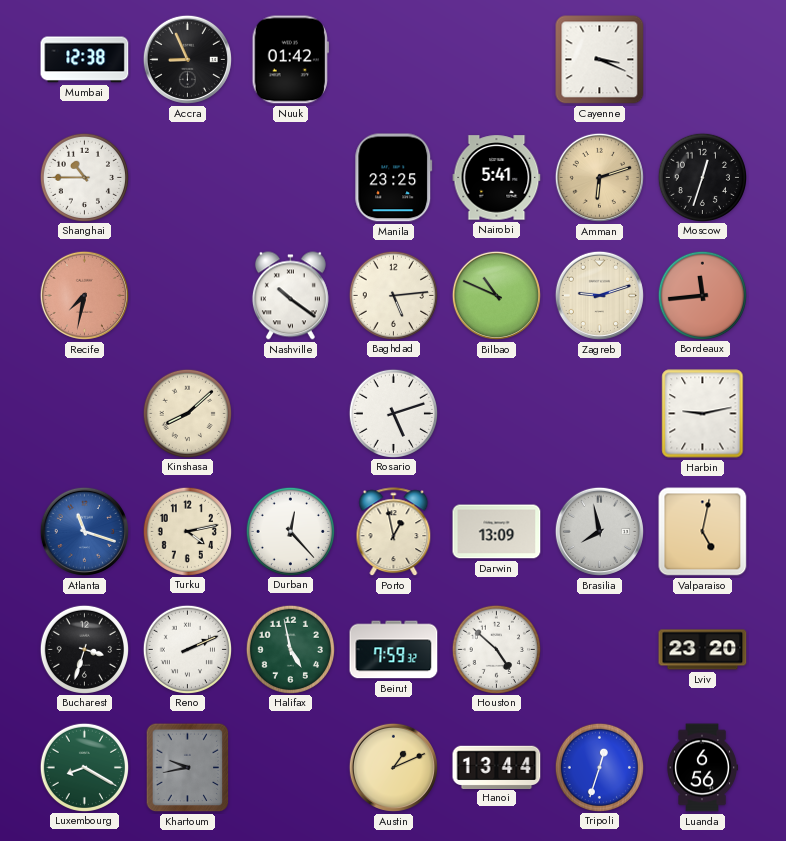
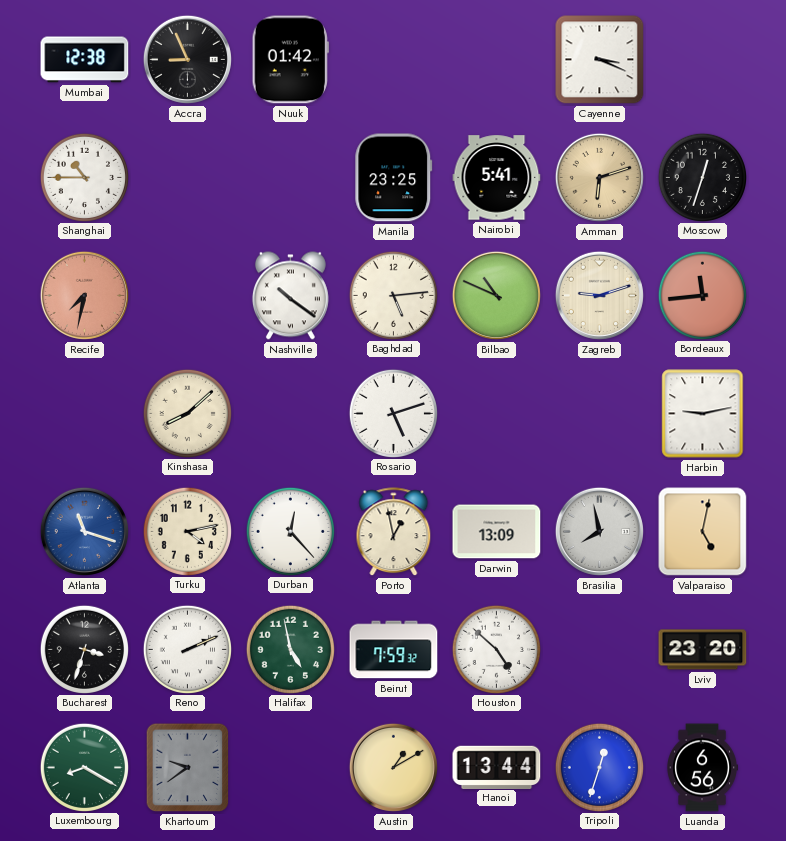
Khartoum: 9:43 -> 9:39
Austin: 1:11 -> 1:10
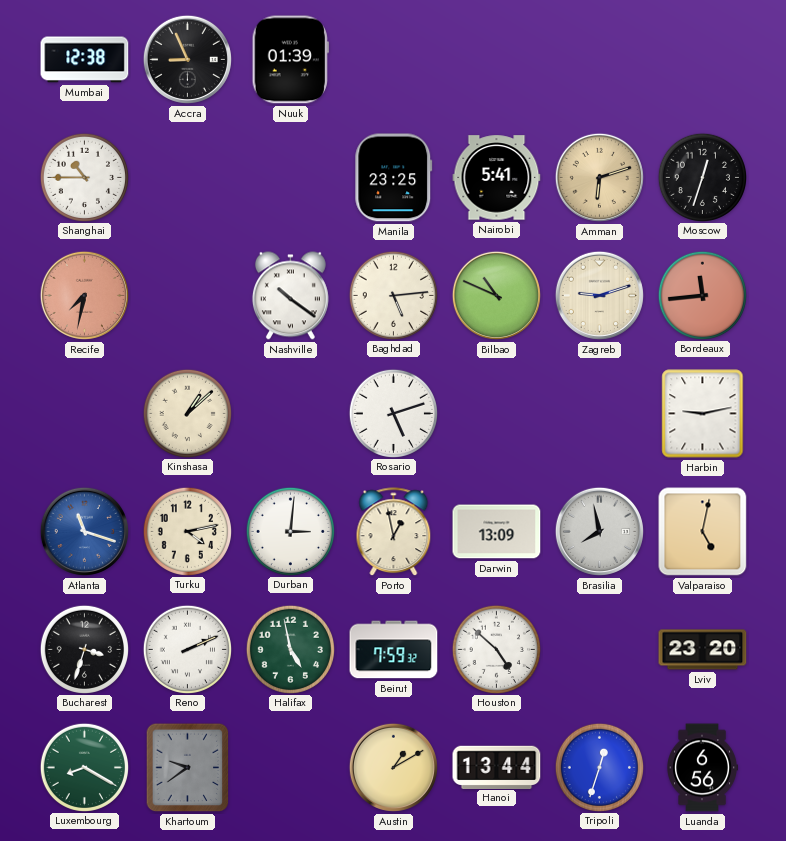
Nuuk: 01:42 -> 01:39
Cayenne: 3:19 -> none
Kinshasa: 8:08 -> 1:08
Durban: 12:23 -> 3:01
